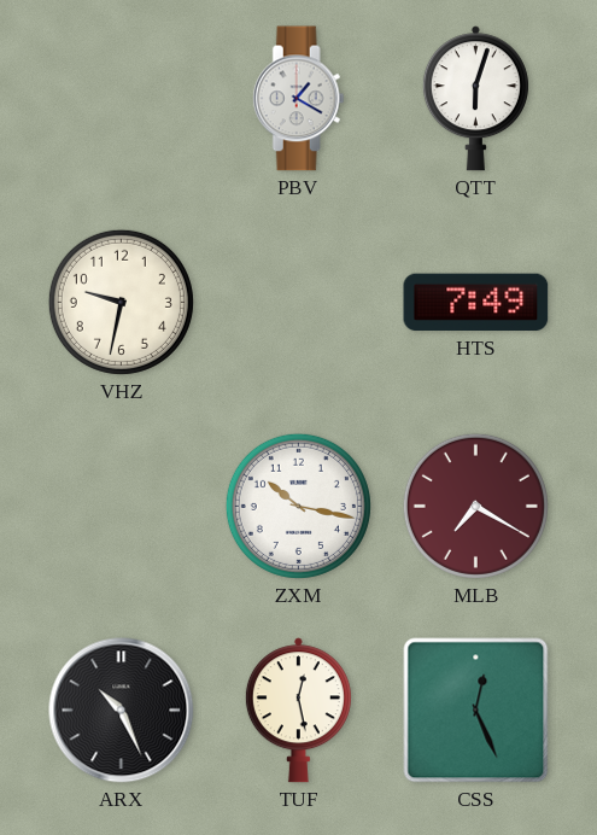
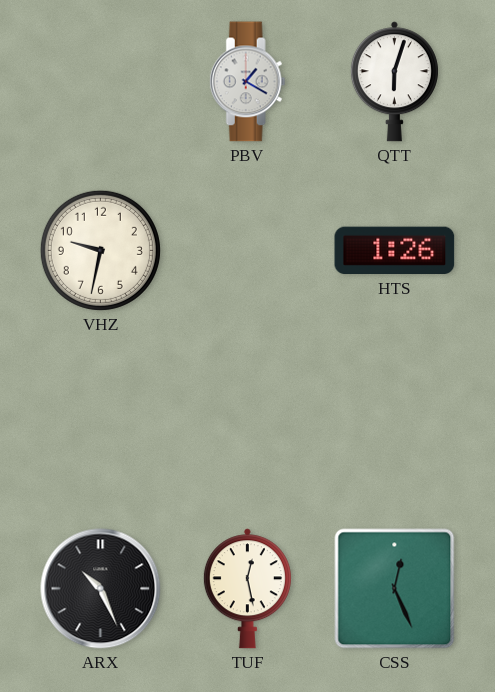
HTS: 7:49 -> 1:26
ZXM: 10:17 -> none
MLB: 7:20 -> none
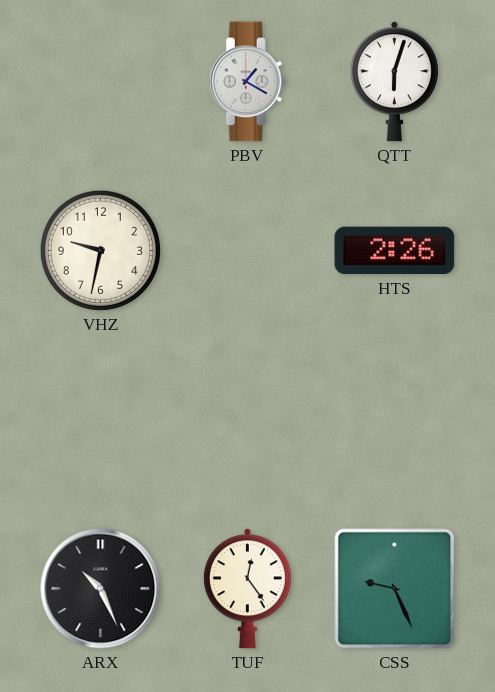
HTS: 1:26 -> 2:26
TUF: 12:28 -> 12:24
CSS: 12:26 -> 9:26
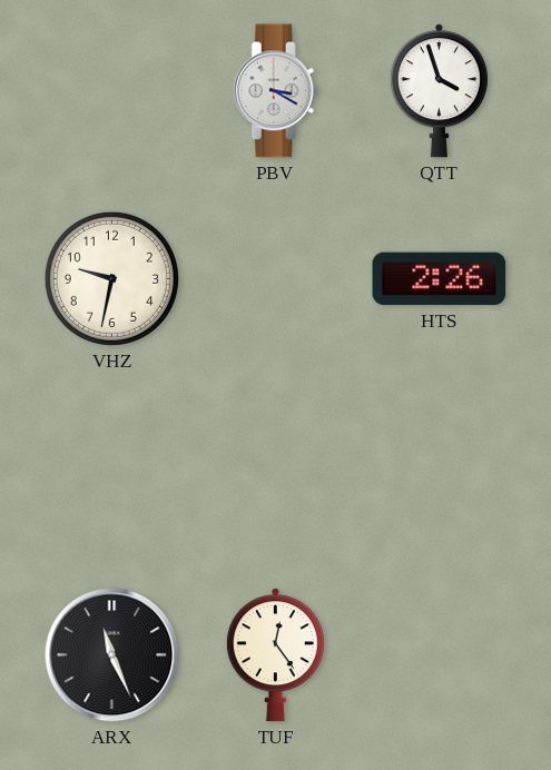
PBV: 1:20 -> 3:20
QTT: 6:03 -> 3:57
ARX: 10:26 -> 11:26
CSS: 9:26 -> none
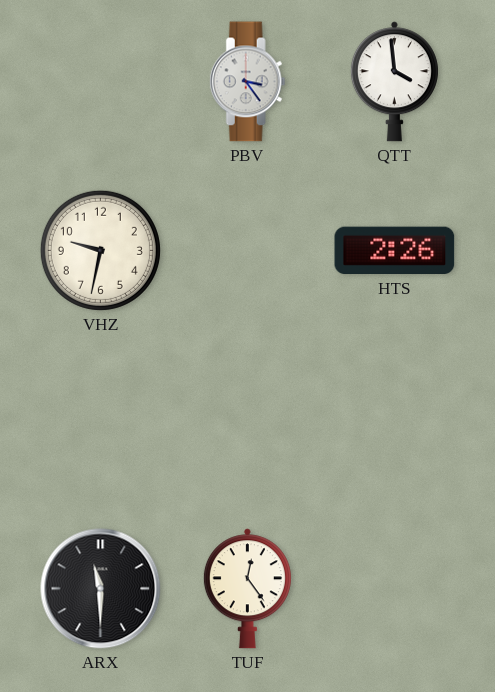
PBV: 3:20 -> 3:24
QTT: 3:57 -> 3:59
ARX: 11:26 -> 11:30
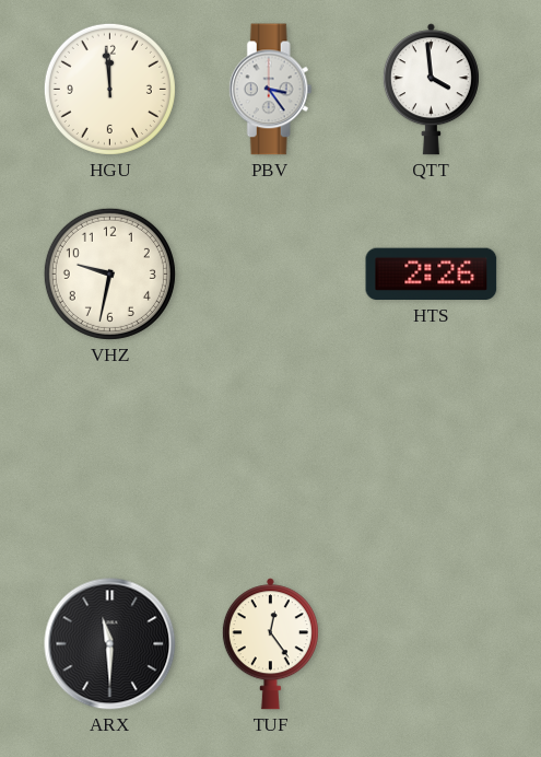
HGU: none -> 11:59
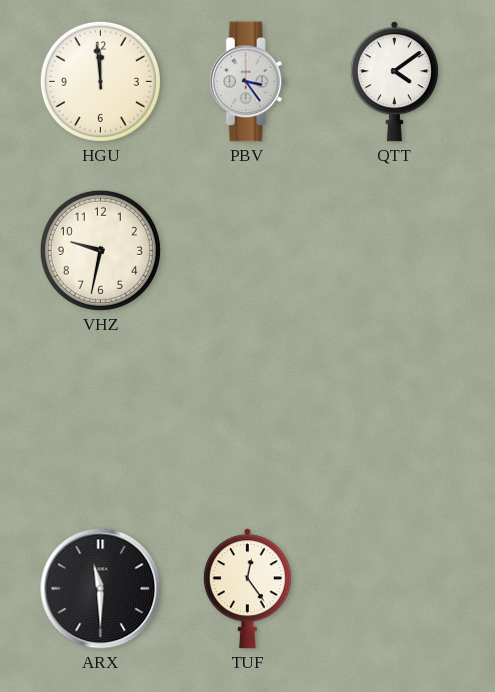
QTT: 3:59 -> 4:09
HTS: 2:26 -> none
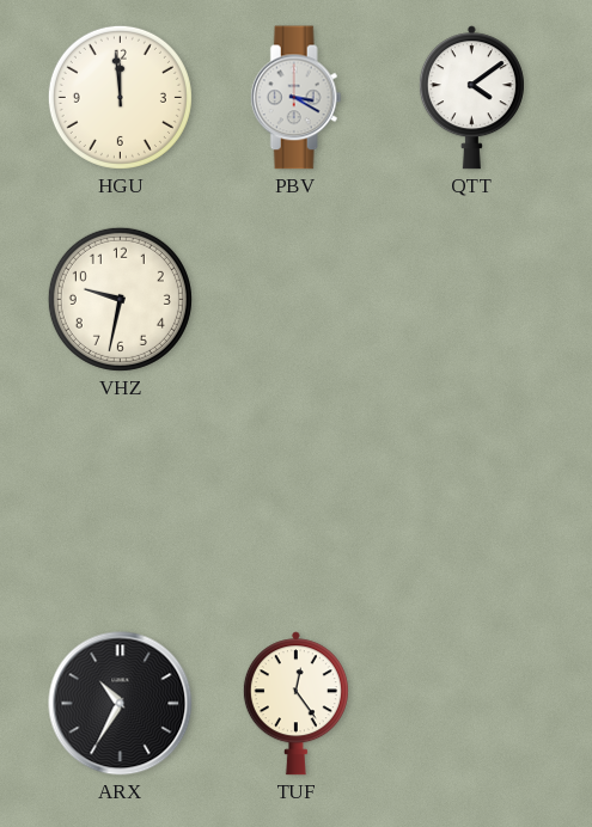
PBV: 3:24 -> 3:20
ARX: 11:30 -> 10:35
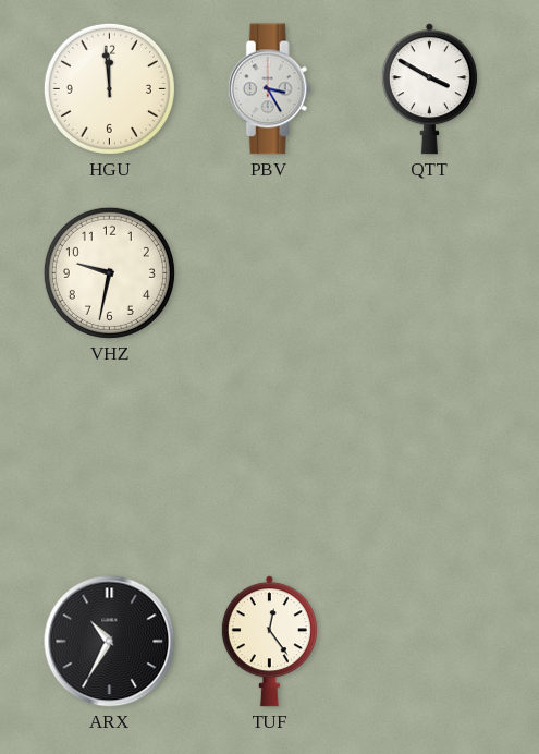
PBV: 3:20 -> 3:25
QTT: 4:09 -> 3:50
